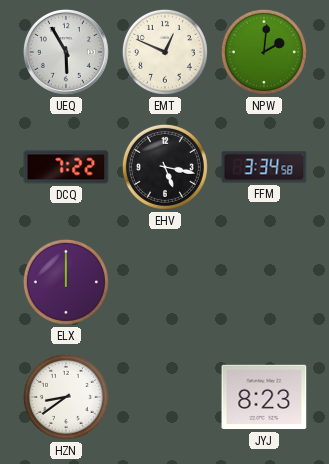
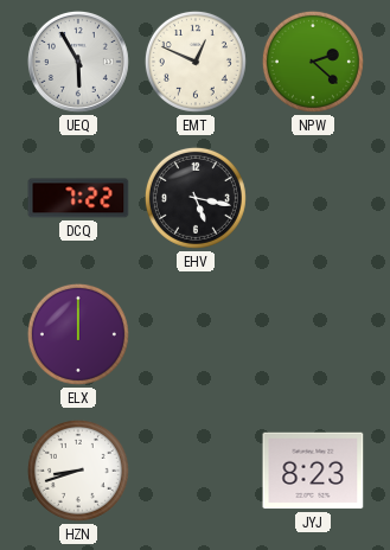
NPW: 2:01 -> 2:22
FFM: 3:34 -> none
HZN: 8:39 -> 8:42
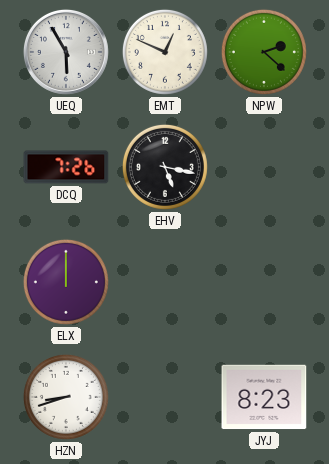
DCQ: 7:22 -> 7:26
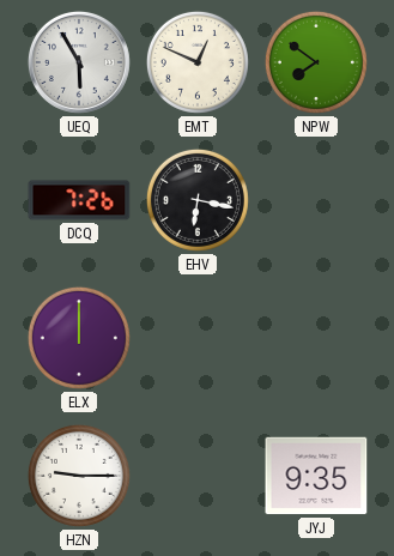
NPW: 2:22 -> 7:51
EHV: 5:17 -> 6:17
HZN: 8:42 -> 9:15
JYJ: 8:23 -> 9:35
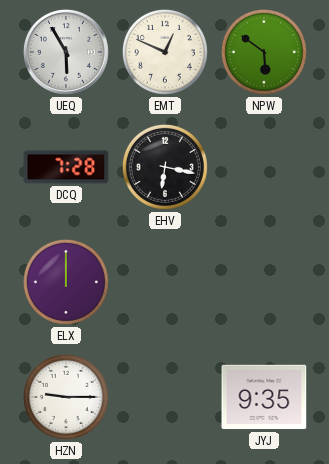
NPW: 7:51 -> 5:51
DCQ: 7:26 -> 7:28
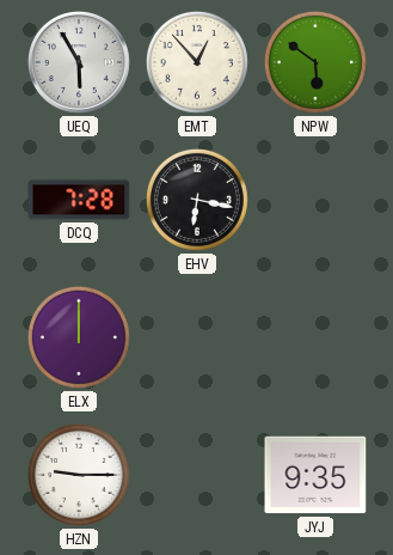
EMT: 12:49 -> 12:53
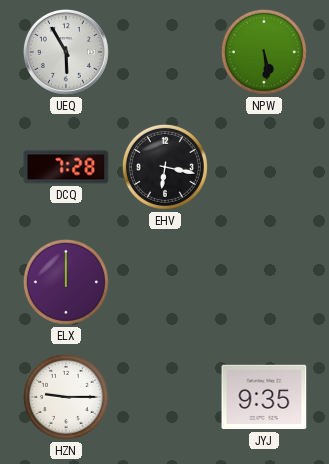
EMT: 12:53 -> none
NPW: 5:51 -> 5:29
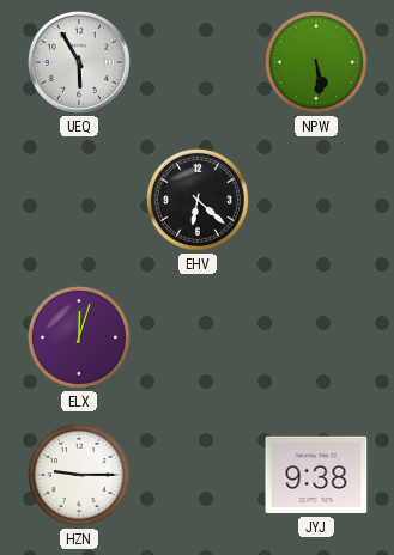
DCQ: 7:28 -> none
EHV: 6:17 -> 6:22
ELX: 12:00 -> 12:03
JYJ: 9:35 -> 9:38
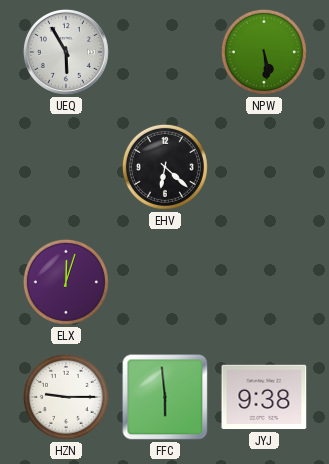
FFC: none -> 5:59
